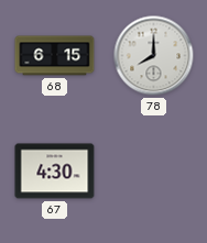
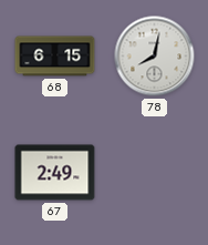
78: 8:00 -> 8:02
67: 4:30 -> 2:49
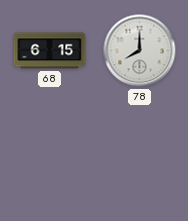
78: 8:02 -> 8:00
67: 2:49 -> none
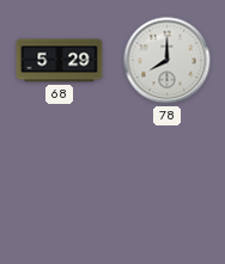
68: 6:15 -> 5:29
